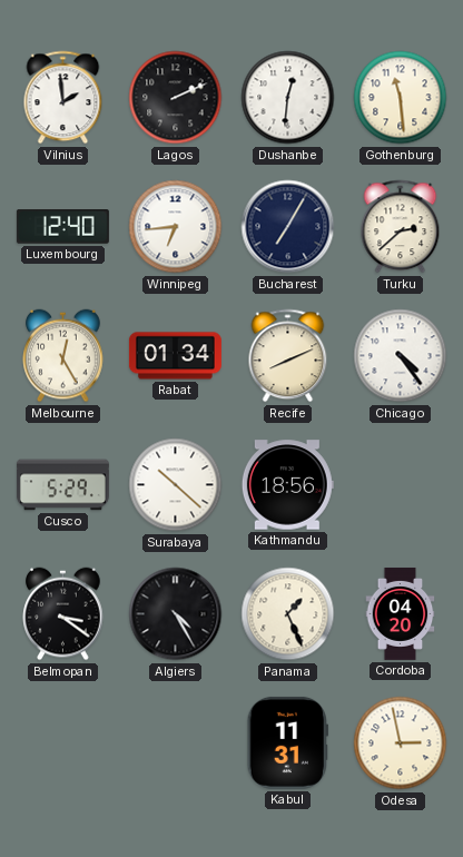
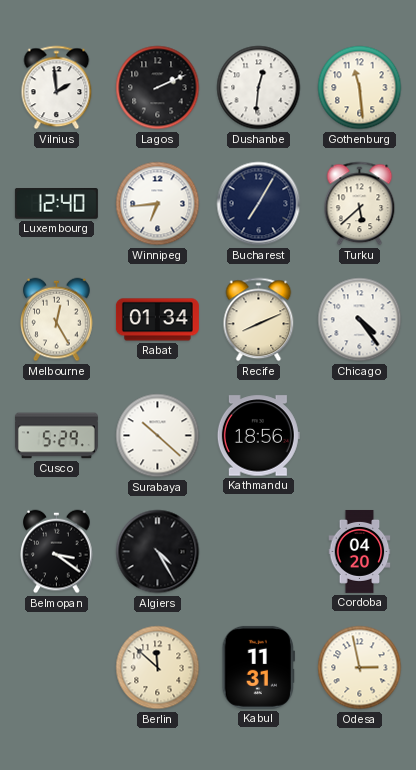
Turku: 2:38 -> 5:38
Panama: 1:26 -> none
Berlin: none -> 11:52
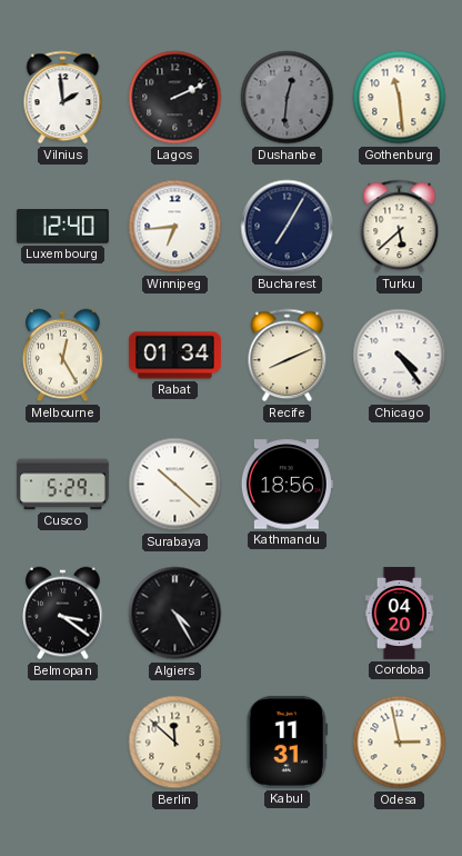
Dushanbe dial: white -> grey
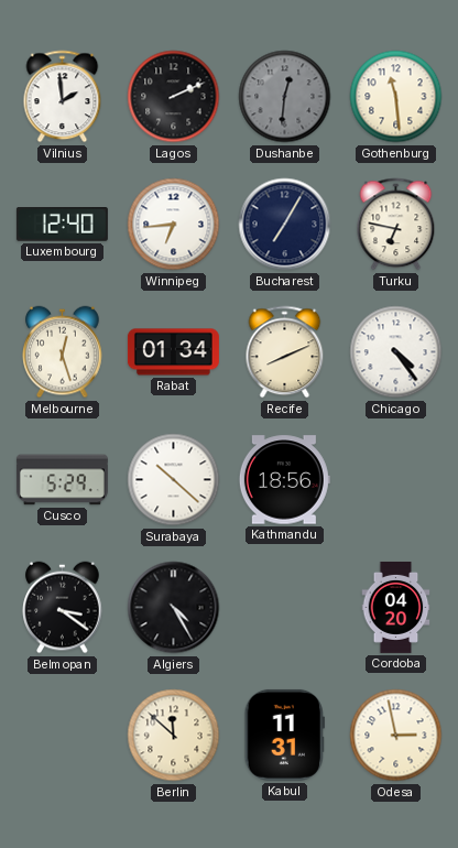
Turku: 5:38 -> 6:47
Melbourne: 12:25 -> 12:27
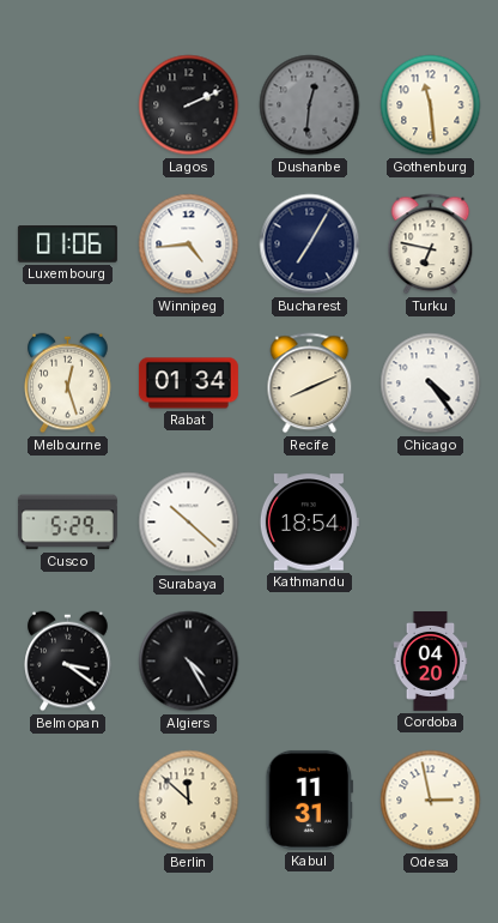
Vilnius: 1:59 -> none
Luxembourg: 12:40 -> 01:06
Winnipeg: 6:44 -> 4:44
Kathmandu: 18:56 -> 18:54
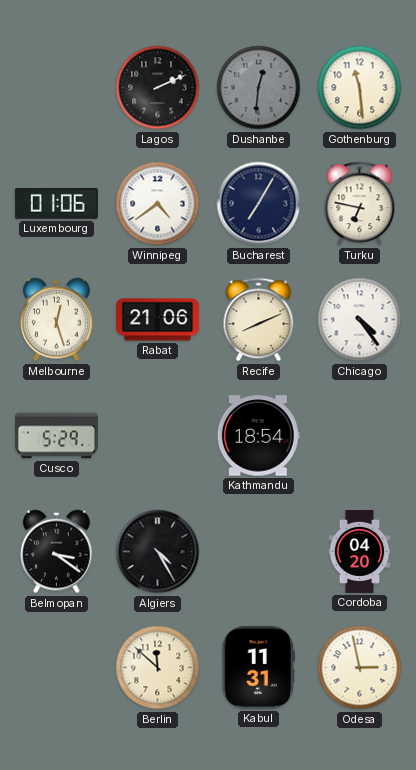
Winnipeg: 4:44 -> 4:39
Rabat: 01:34 -> 21:06
Surabaya: 10:22 -> none
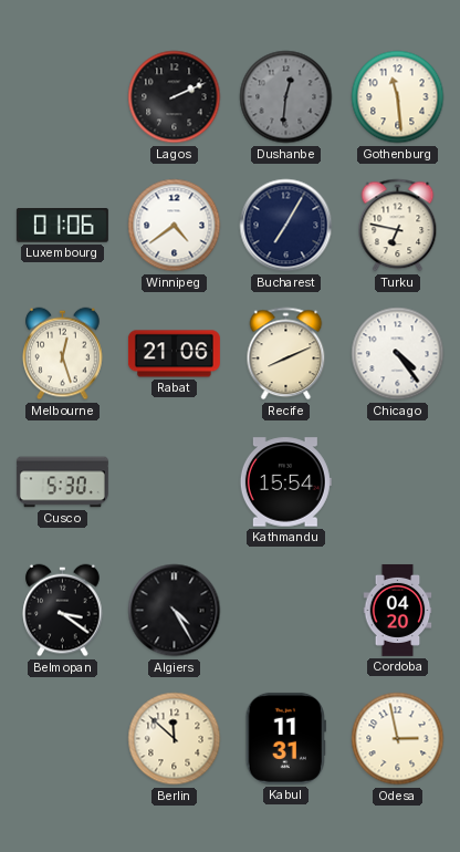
Cusco: 5:29 -> 5:30
Kathmandu: 18:54 -> 15:54
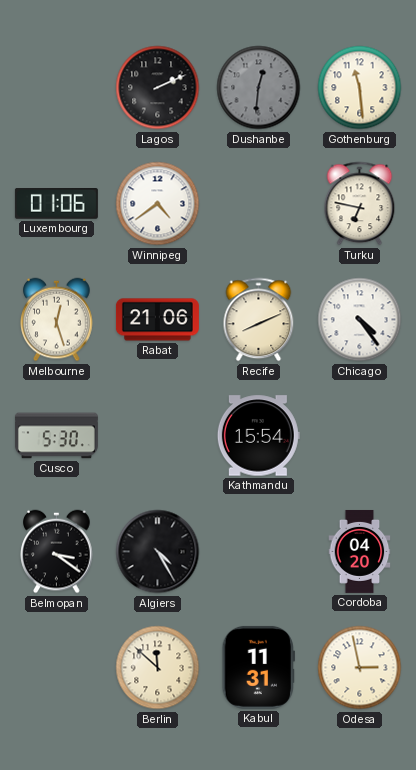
Bucharest: 7:05 -> none
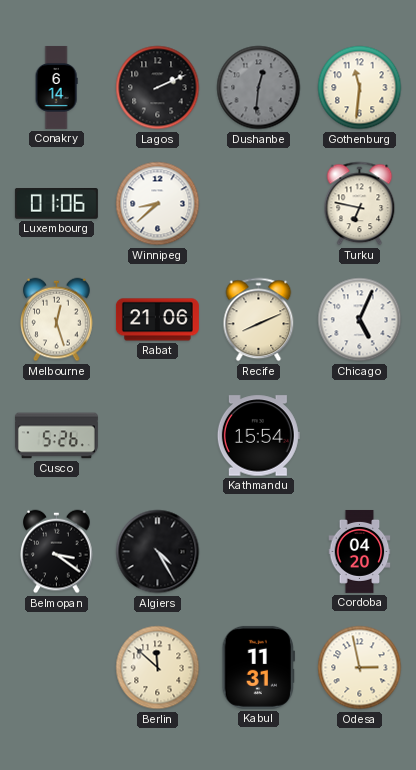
Conakry: none -> 6:14
Gothenburg: 11:29 -> 11:31
Winnipeg: 4:39 -> 8:38
Chicago: 4:24 -> 5:04
Cusco: 5:30 -> 5:26
